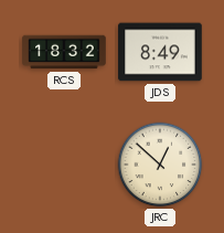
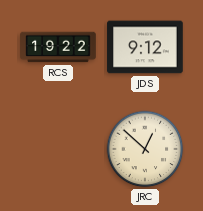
RCS: 18:32 -> 19:22
JDS: 8:49 -> 9:12
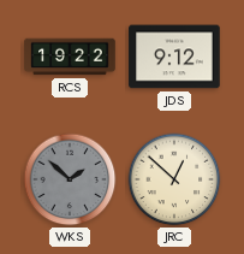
WKS: none -> 1:52
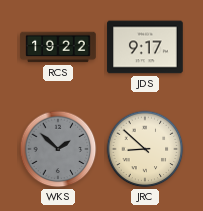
JDS: 9:12 -> 9:17
JRC: 12:52 -> 8:52
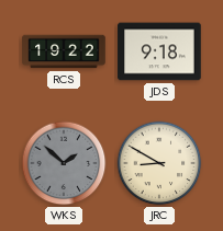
JDS: 9:17 -> 9:18
JRC: 8:52 -> 8:50
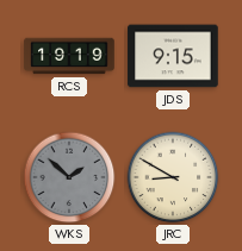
RCS: 19:22 -> 19:19
JDS: 9:18 -> 9:15
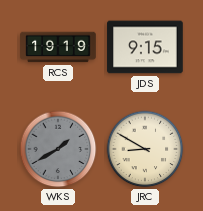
WKS: 1:52 -> 1:40
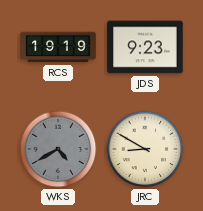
JDS: 9:15 -> 9:23
WKS: 1:40 -> 4:40
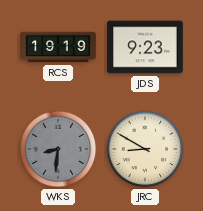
WKS: 4:40 -> 8:31
